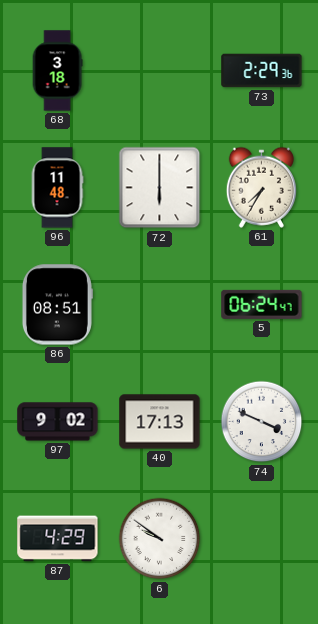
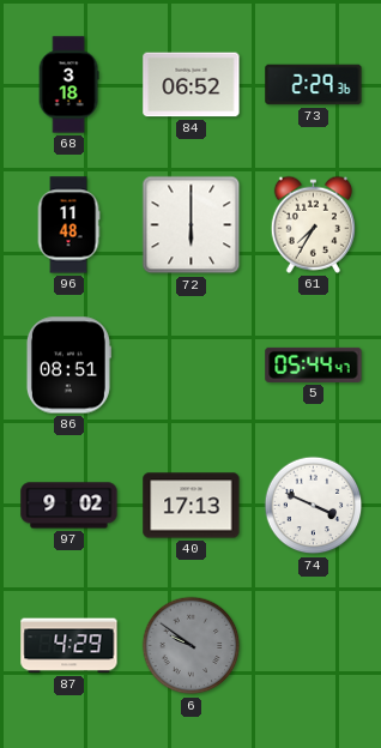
84: none -> 06:52
5: 06:24 -> 05:44
6 dial: white -> grey
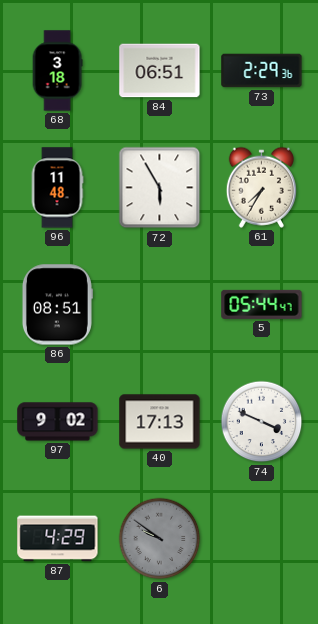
84: 06:52 -> 06:51
72: 6:00 -> 5:55
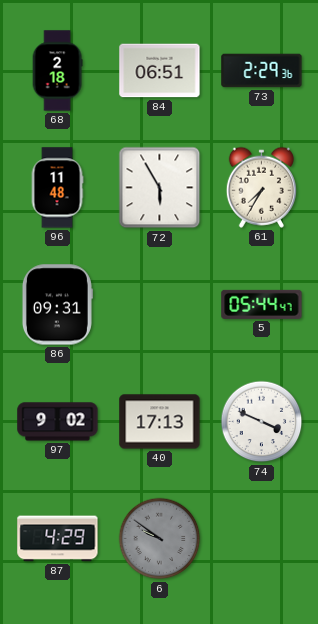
68: 3:18 -> 2:18
86: 08:51 -> 09:31
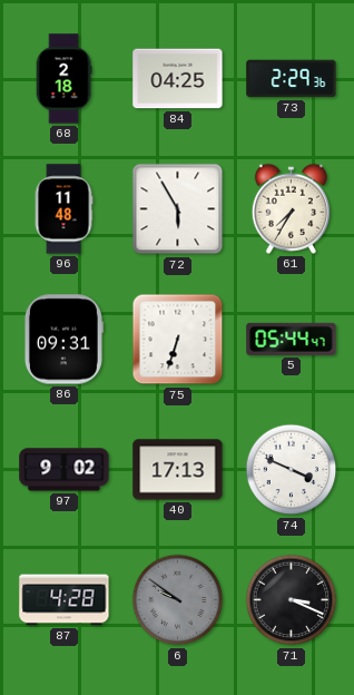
84: 06:51 -> 04:25
75: none -> 6:33
87: 4:29 -> 4:28
71: none -> 3:19
